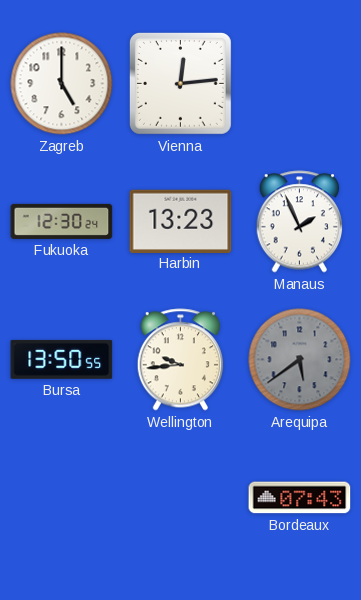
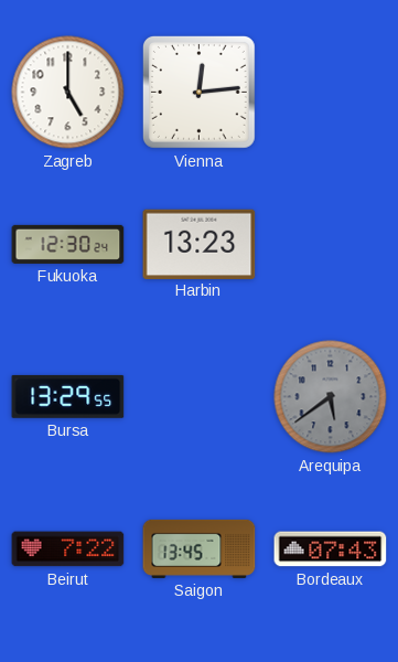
Manaus: 1:56 -> none
Bursa: 13:50 -> 13:29
Wellington: 9:44 -> none
Beirut: none -> 7:22
Saigon: none -> 13:45
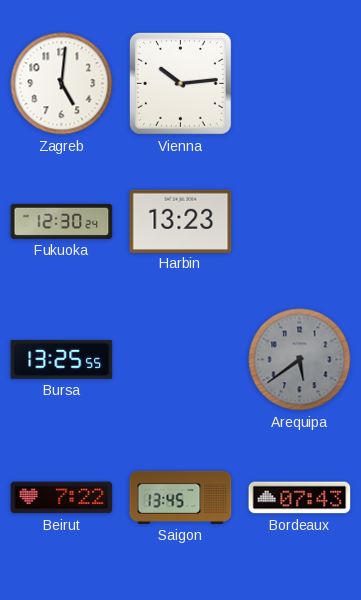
Zagreb: 5:00 -> 5:01
Vienna: 12:14 -> 10:14
Bursa: 13:29 -> 13:25
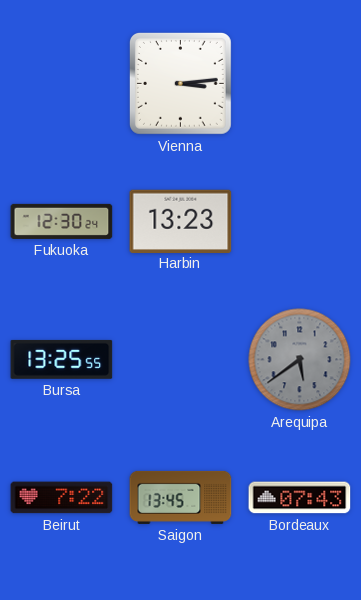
Zagreb: 5:01 -> none
Vienna: 10:14 -> 3:14
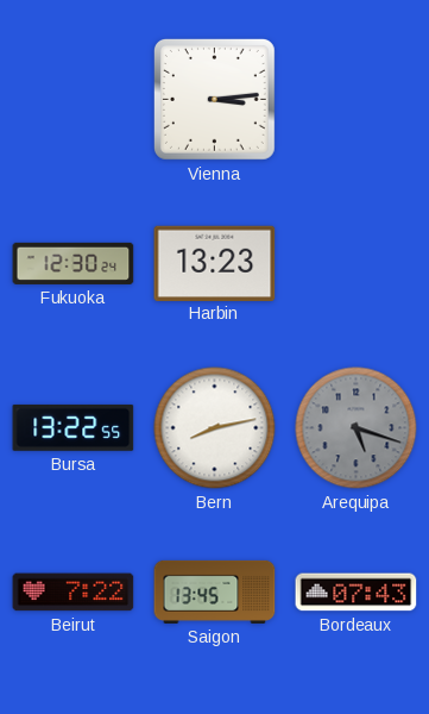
Bursa: 13:25 -> 13:22
Bern: none -> 8:13
Arequipa: 5:39 -> 5:18
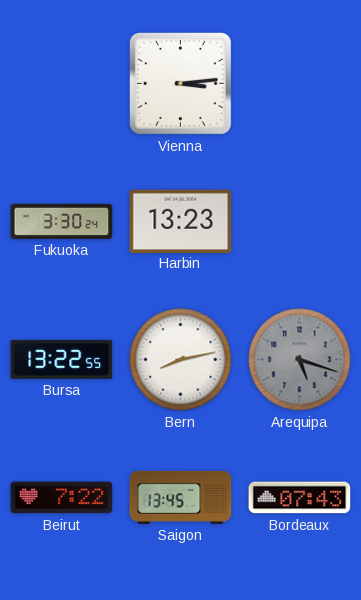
Fukuoka: 12:30 -> 3:30
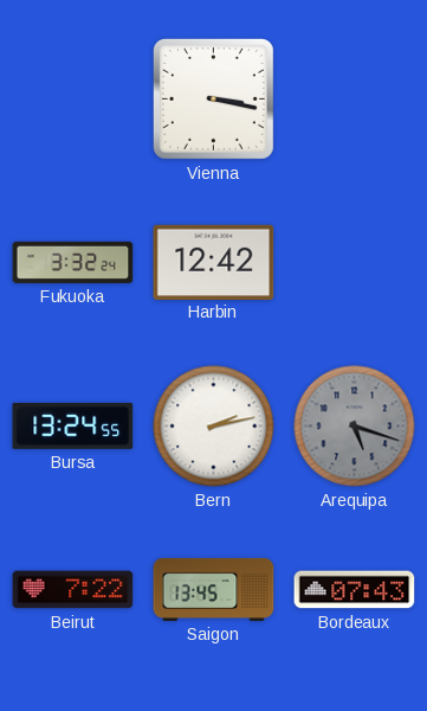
Vienna: 3:14 -> 3:17
Fukuoka: 3:30 -> 3:32
Harbin: 13:23 -> 12:42
Bursa: 13:22 -> 13:24
Bern: 8:13 -> 2:13
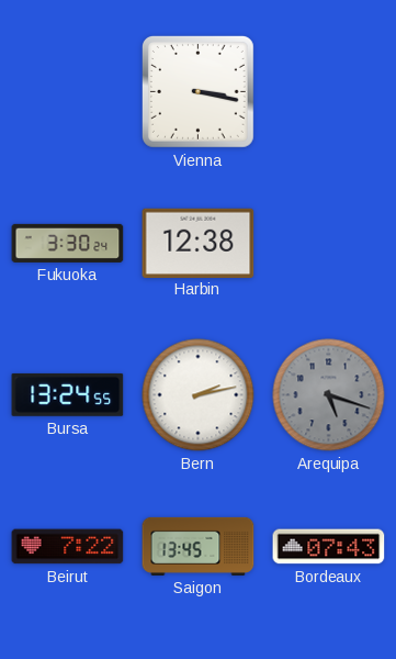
Fukuoka: 3:32 -> 3:30
Harbin: 12:42 -> 12:38
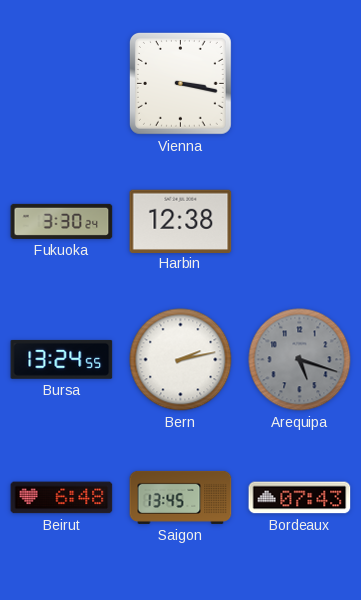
Beirut: 7:22 -> 6:48
